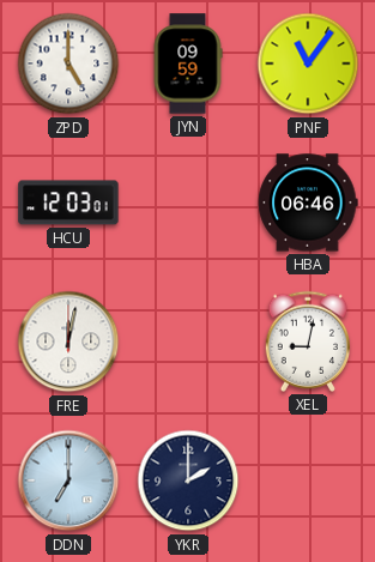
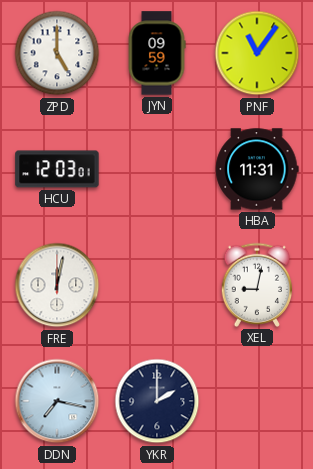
HBA: 06:46 -> 11:31
DDN: 7:00 -> 7:17
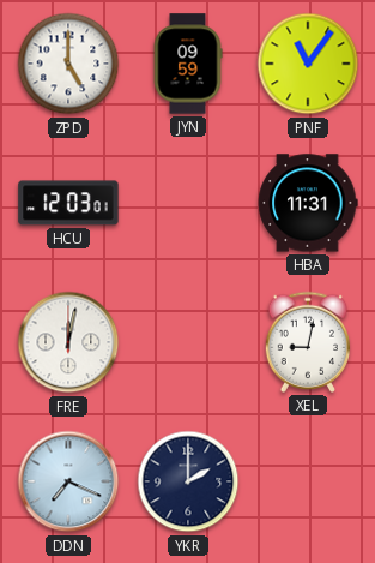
DDN: 7:17 -> 7:19
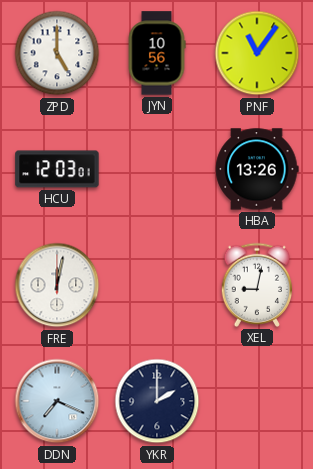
JYN: 09:59 -> 10:56
HBA: 11:31 -> 13:26
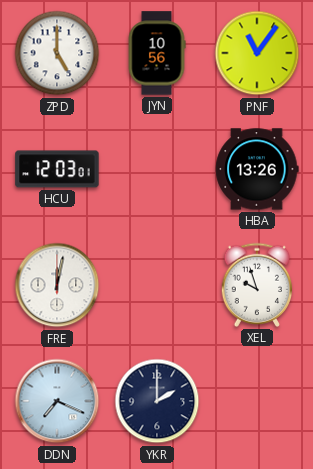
XEL: 9:02 -> 9:57
